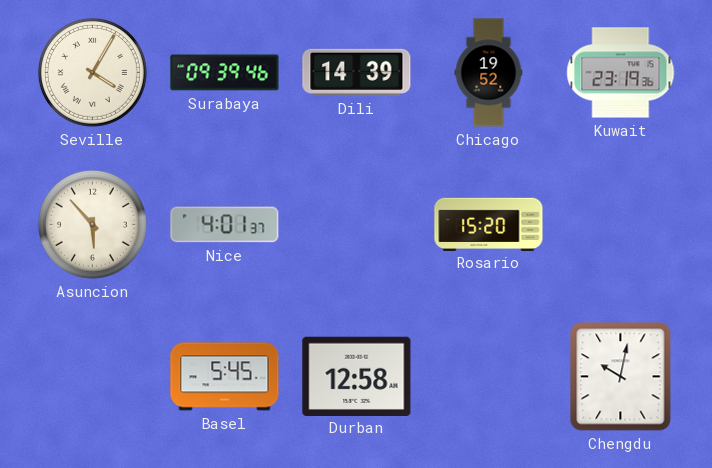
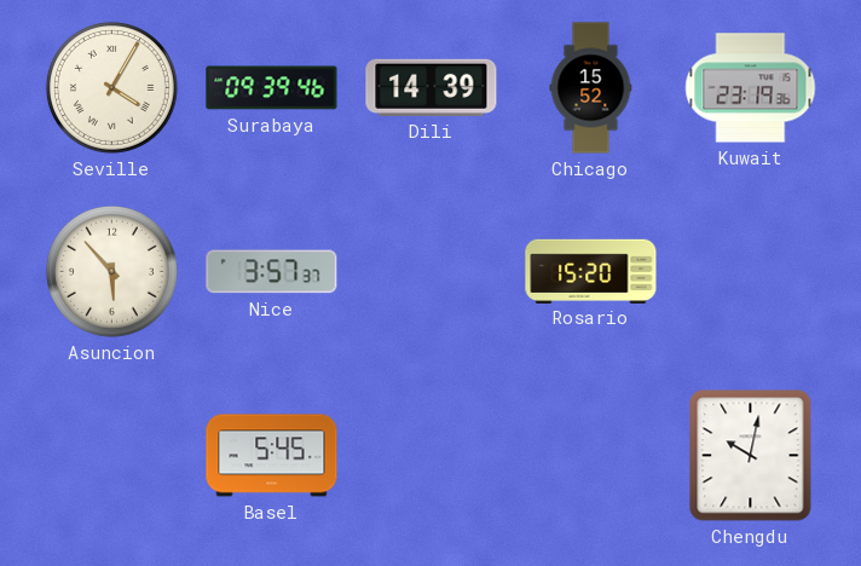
Chicago: 19:52 -> 15:52
Nice: 4:01 -> 3:57
Durban: 12:58 -> none
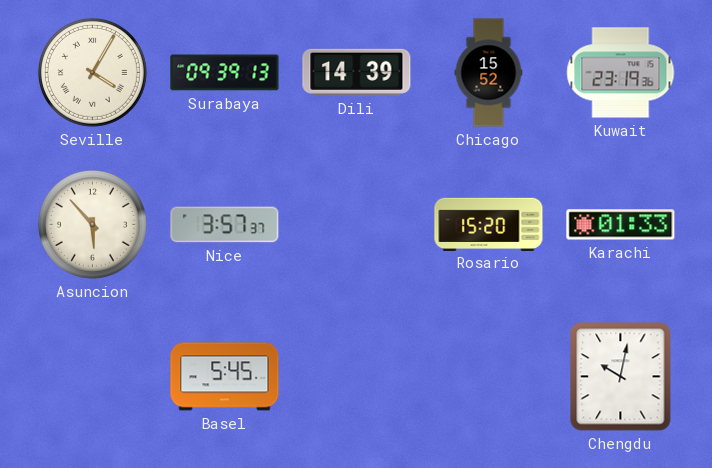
Surabaya: 09:39:46 -> 09:39:13
Karachi: none -> 01:33
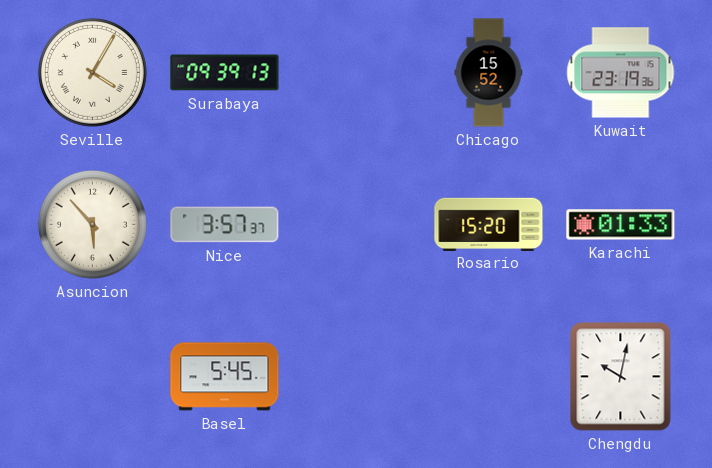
Dili: 14:39 -> none
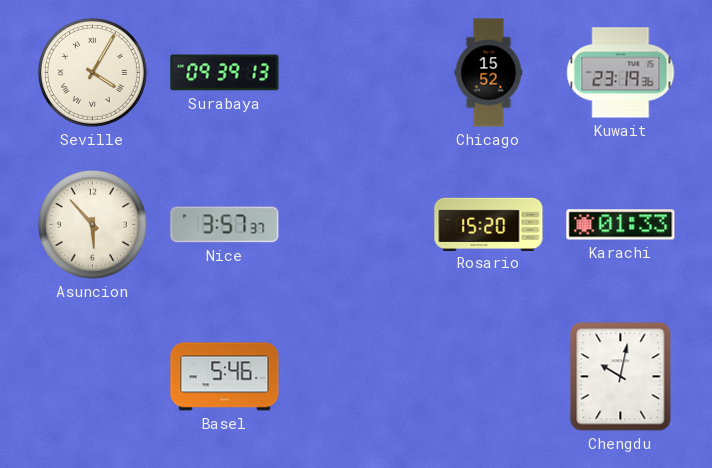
Basel: 5:45 -> 5:46
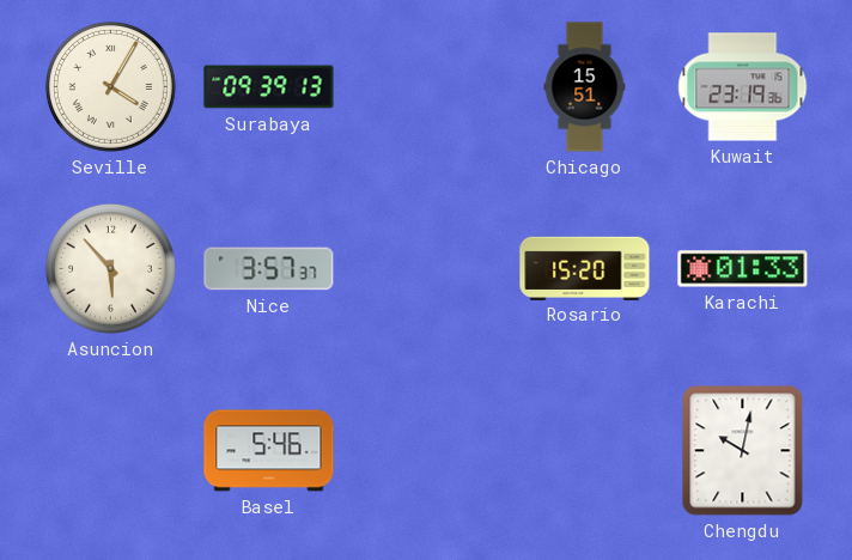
Chicago: 15:52 -> 15:51
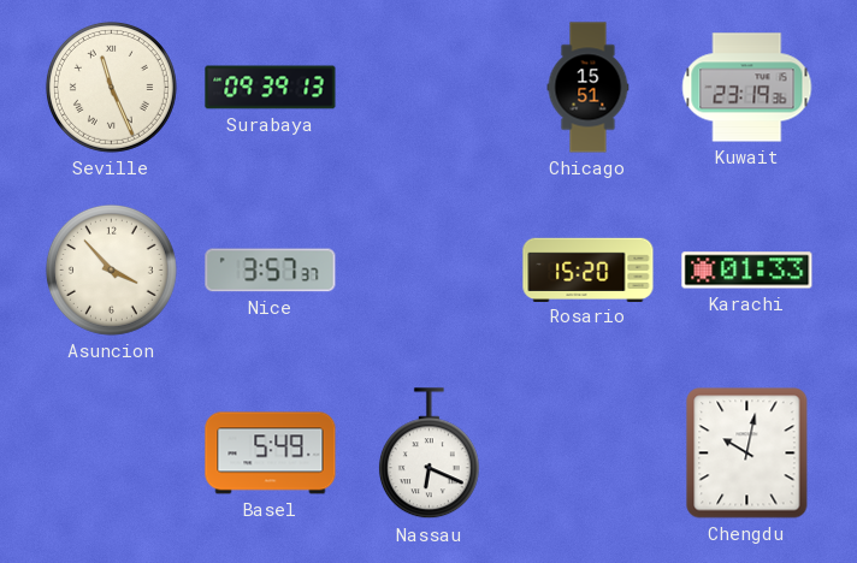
Seville: 4:05 -> 11:26
Asuncion: 5:53 -> 3:53
Basel: 5:46 -> 5:49
Nassau: none -> 6:19
